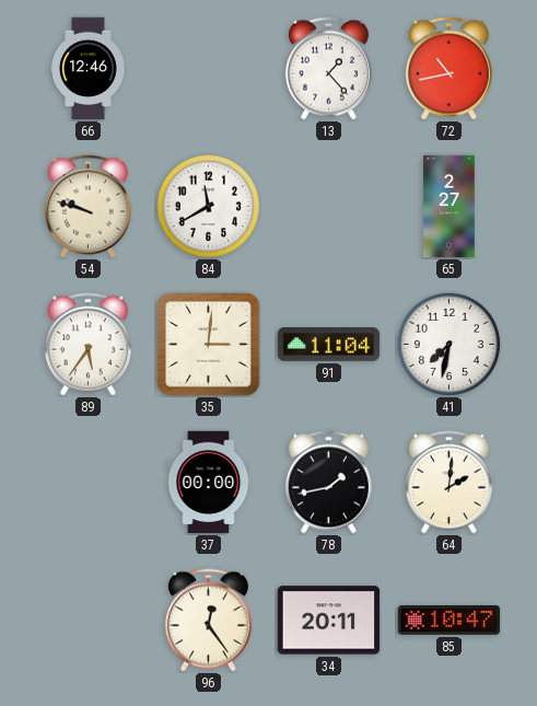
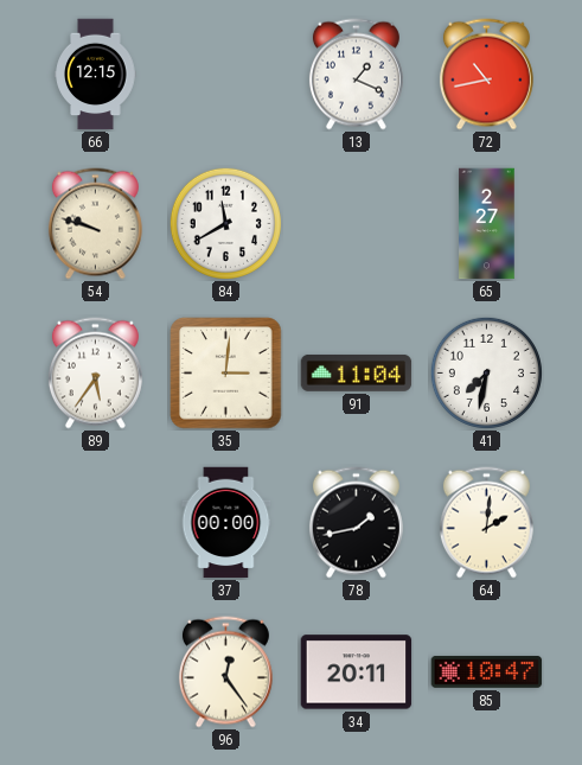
66: 12:46 -> 12:15
13: 1:23 -> 1:19
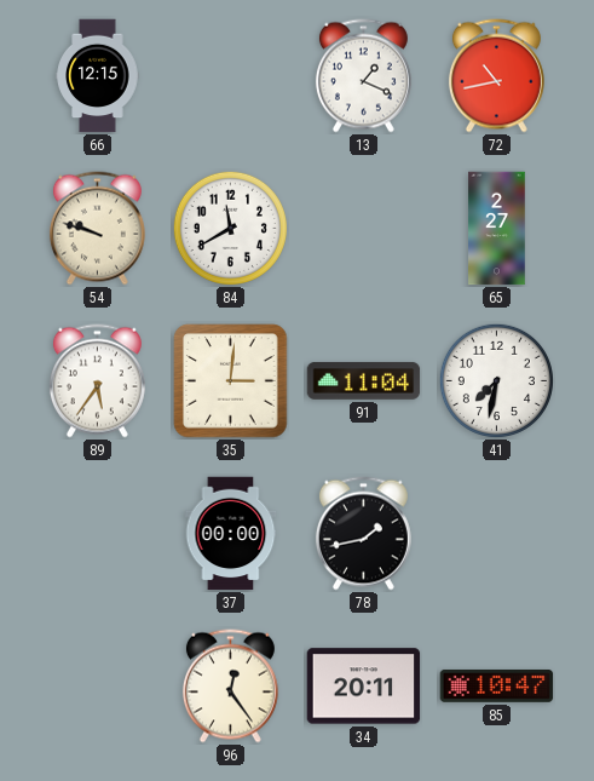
64: 2:01 -> none
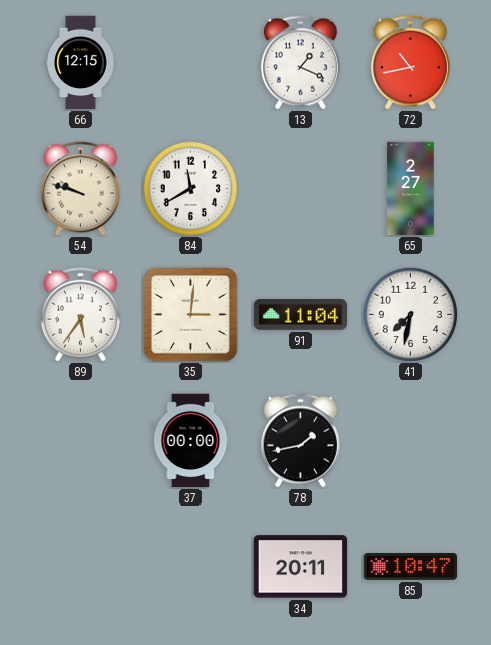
96: 12:24 -> none
